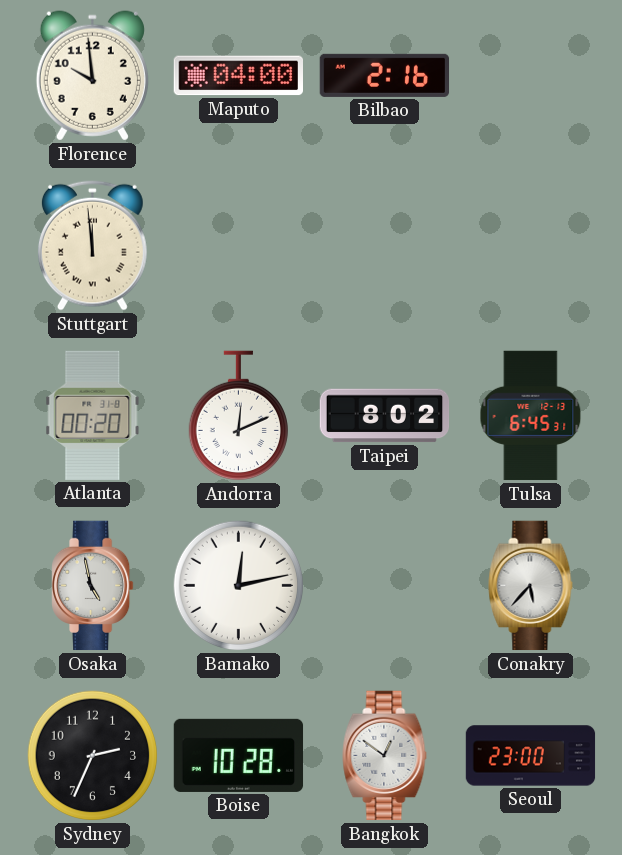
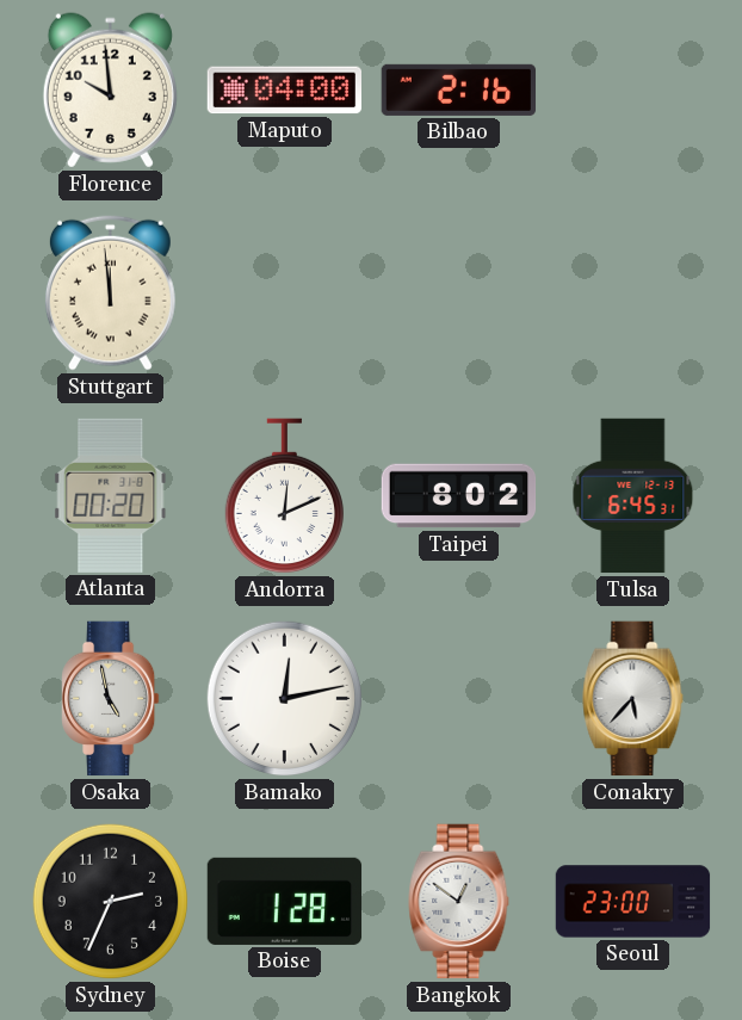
Boise: 10:28 -> 1:28
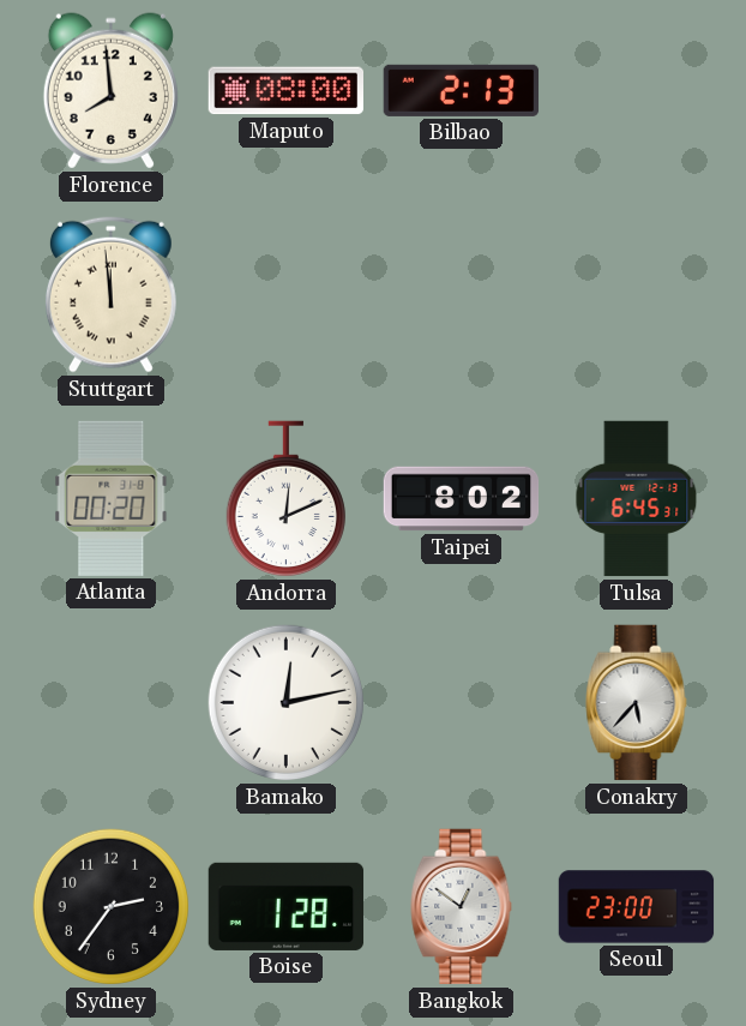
Florence: 9:59 -> 7:59
Maputo: 04:00 -> 08:00
Bilbao: 2:16 -> 2:13
Osaka: 4:58 -> none
Sydney: 2:34 -> 2:36
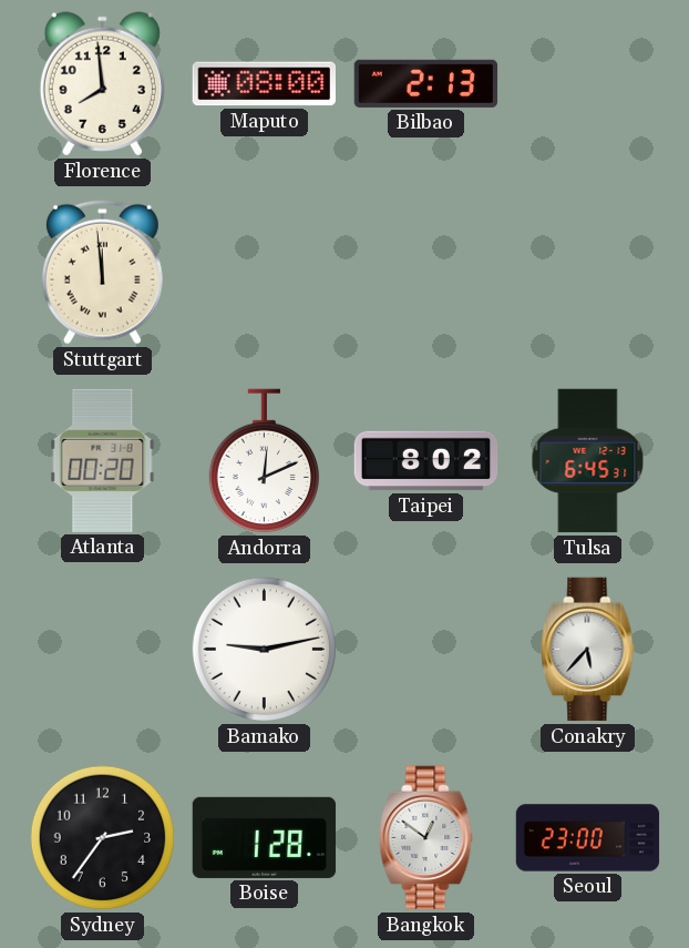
Bamako: 12:13 -> 9:13
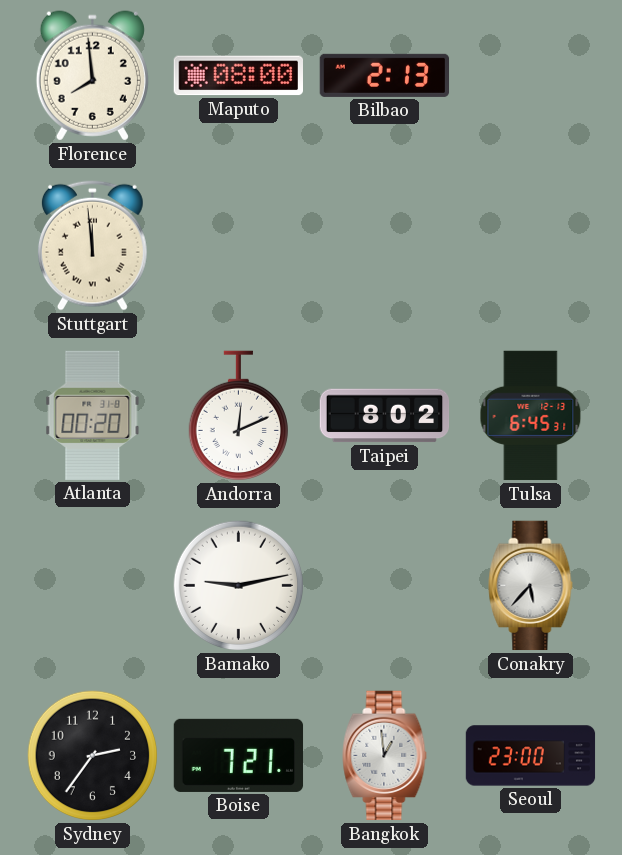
Boise: 1:28 -> 7:21
Bangkok: 12:51 -> 12:59
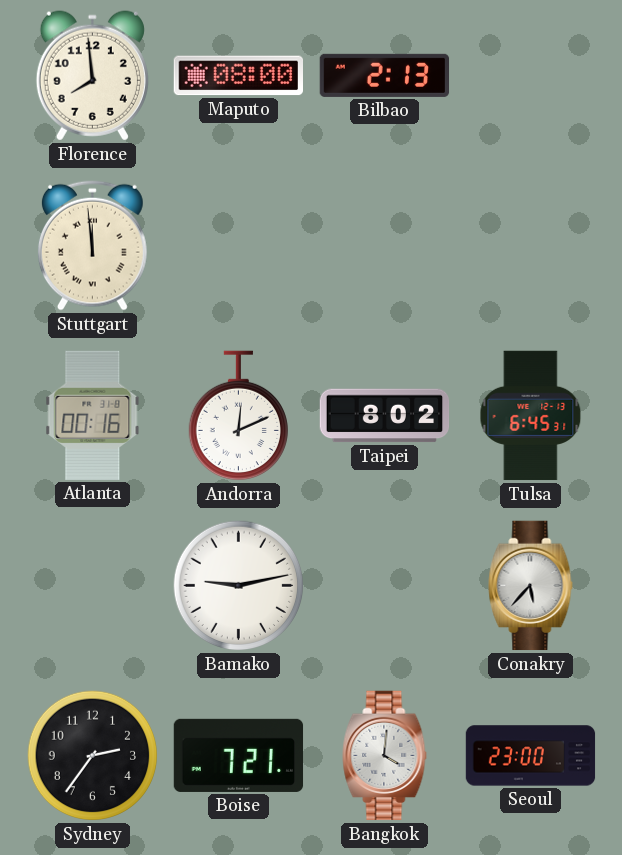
Atlanta: 00:20 -> 00:16
Bangkok: 12:59 -> 4:01
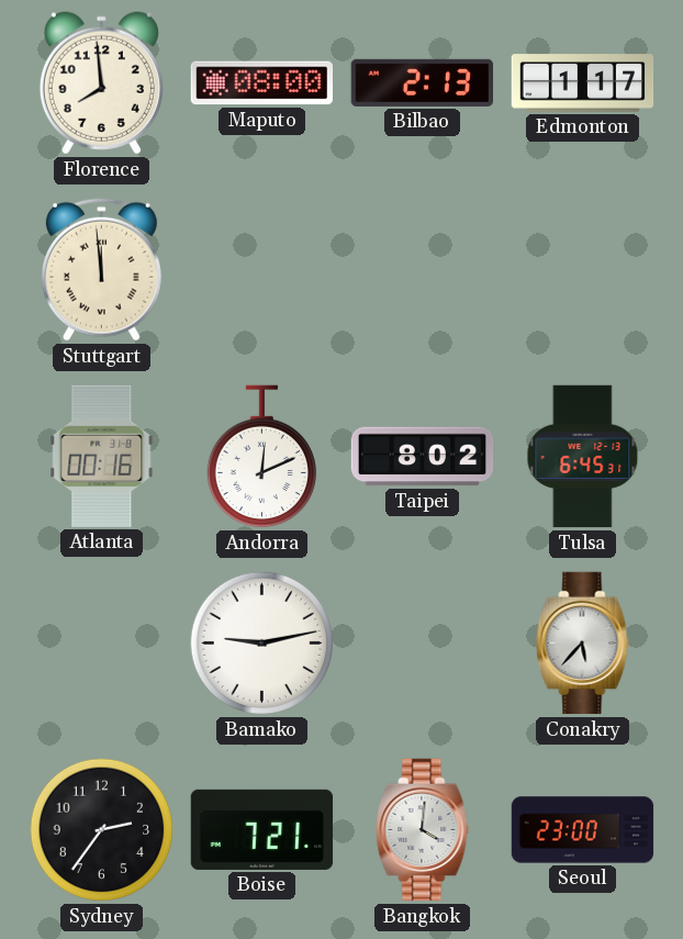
Edmonton: none -> 1:17
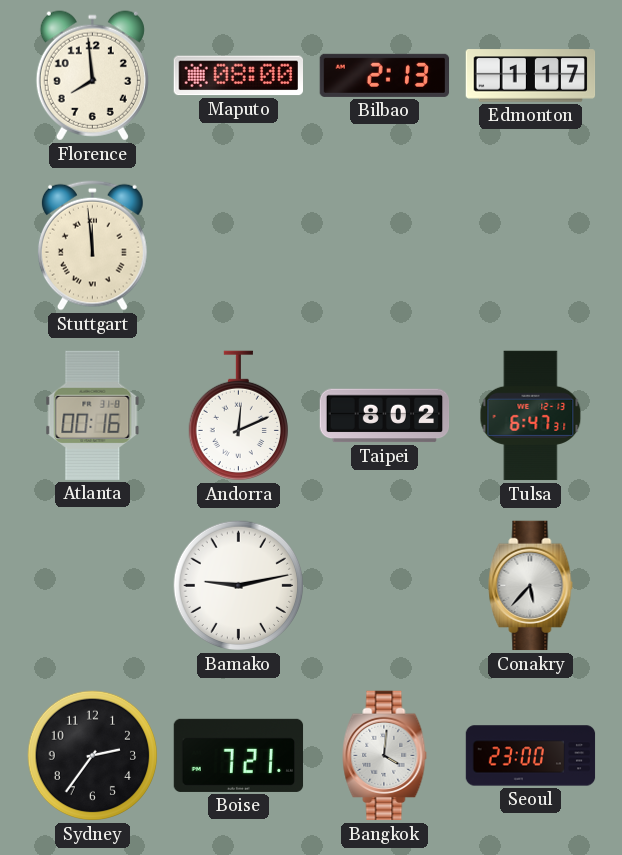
Tulsa: 6:45 -> 6:47
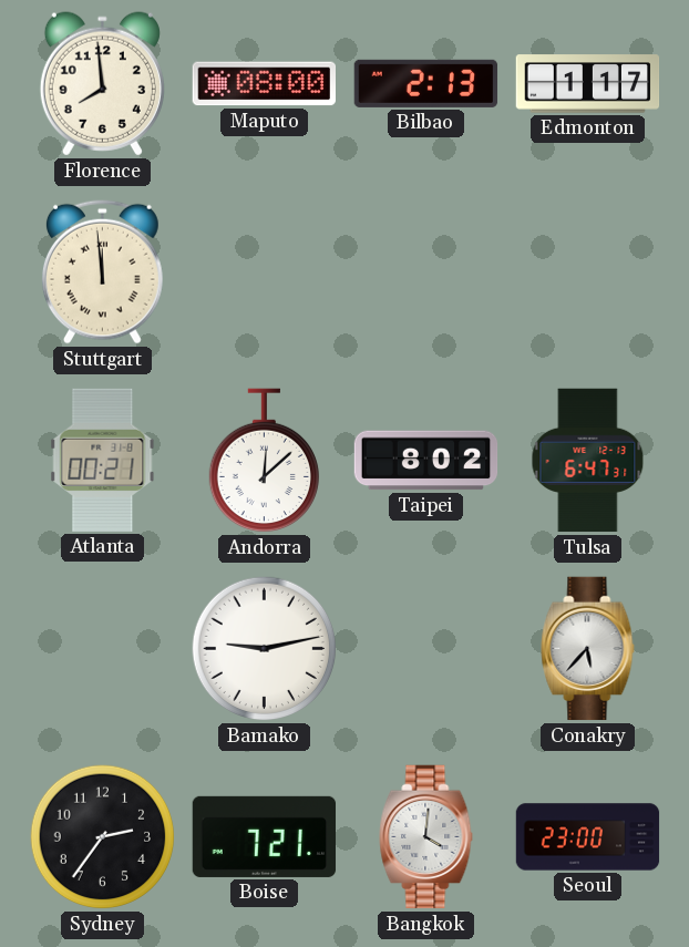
Atlanta: 00:16 -> 00:21
Andorra: 12:11 -> 12:08
